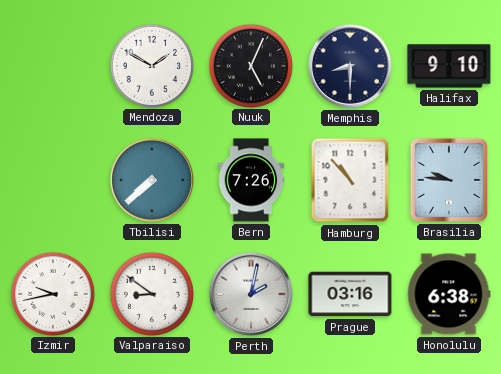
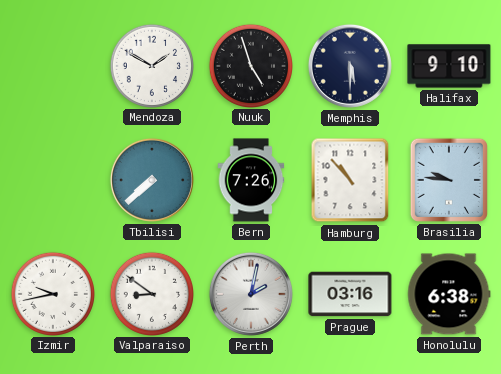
Nuuk: 5:04 -> 4:57
Memphis: 8:30 -> 5:30
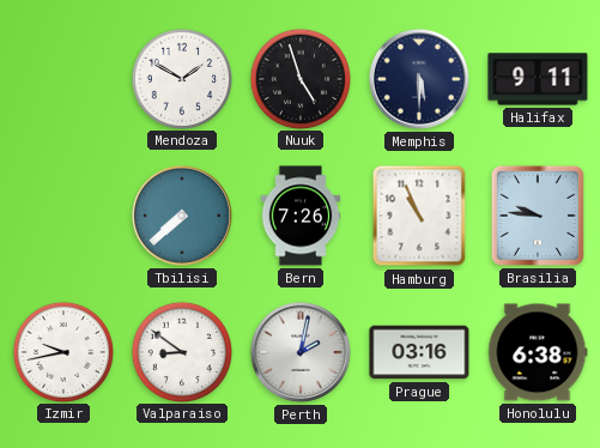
Halifax: 9:10 -> 9:11
Hamburg: 10:53 -> 10:56
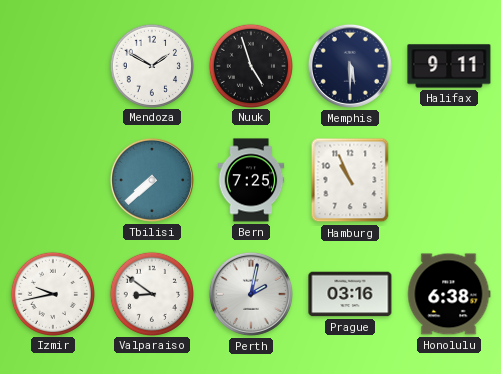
Bern: 7:26 -> 7:25
Brasilia: 9:46 -> none
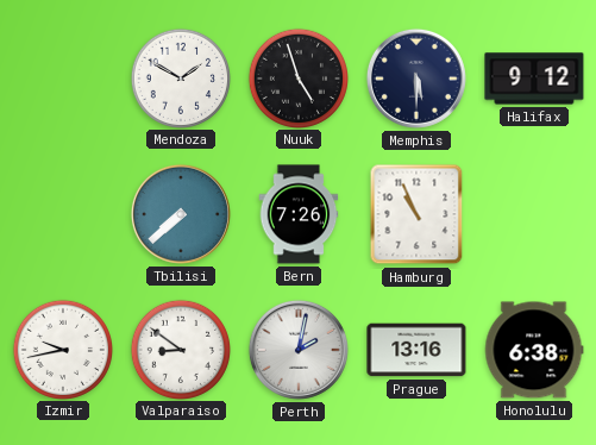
Halifax: 9:11 -> 9:12
Bern: 7:25 -> 7:26
Prague: 03:16 -> 13:16
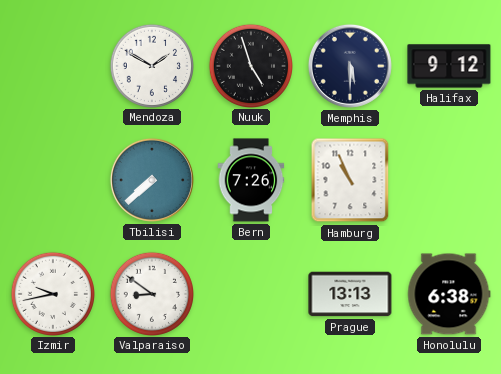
Perth: 2:02 -> none
Prague: 13:16 -> 13:13
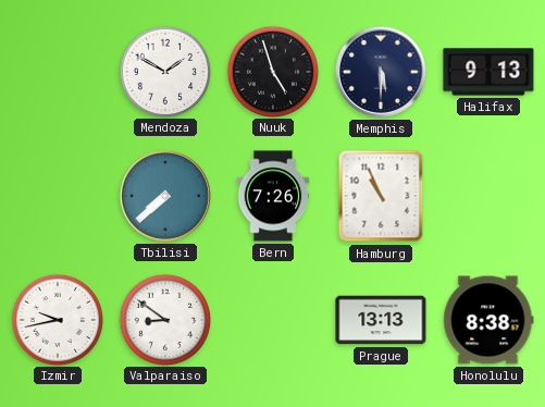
Halifax: 9:12 -> 9:13
Honolulu: 6:38 -> 8:38
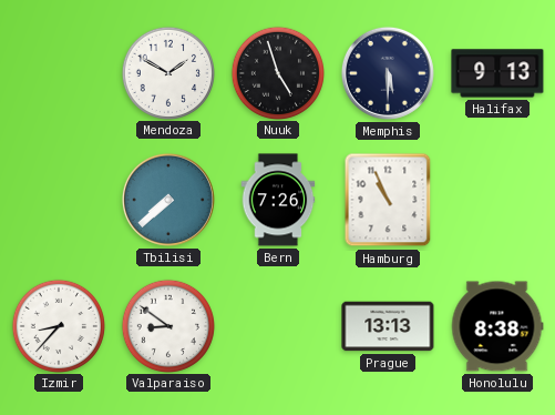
Izmir: 9:43 -> 8:37
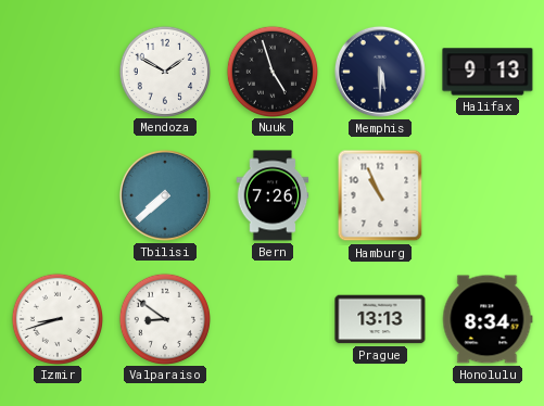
Izmir: 8:37 -> 8:42
Honolulu: 8:38 -> 8:34
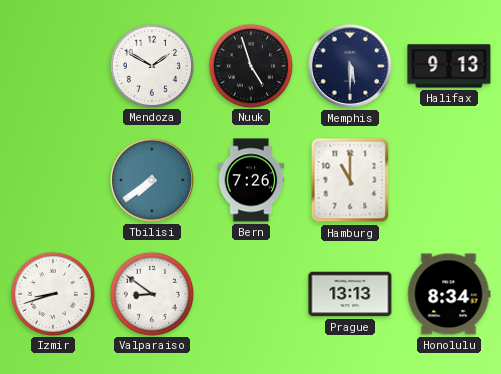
Tbilisi: 7:38 -> 7:39
Hamburg: 10:56 -> 11:00
